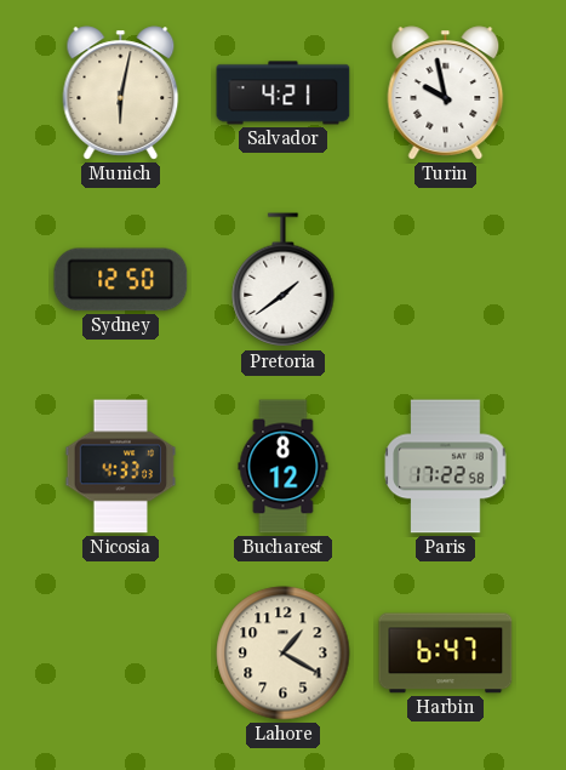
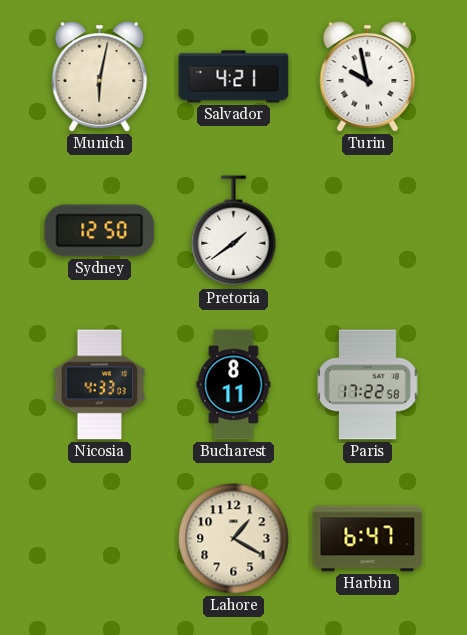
Bucharest: 8:12 -> 8:11
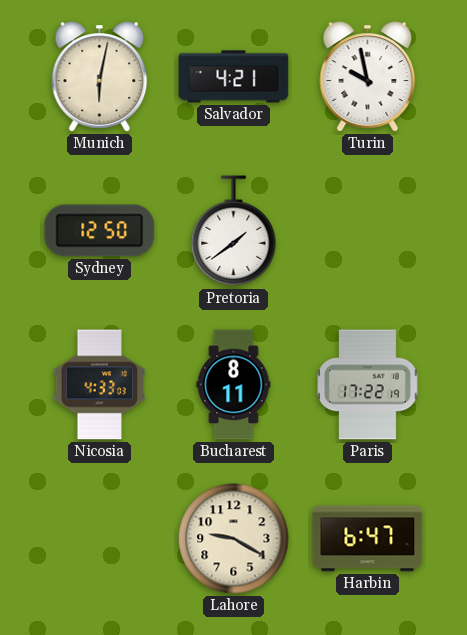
Paris: 17:22:58 -> 17:22:19
Lahore: 1:20 -> 9:20
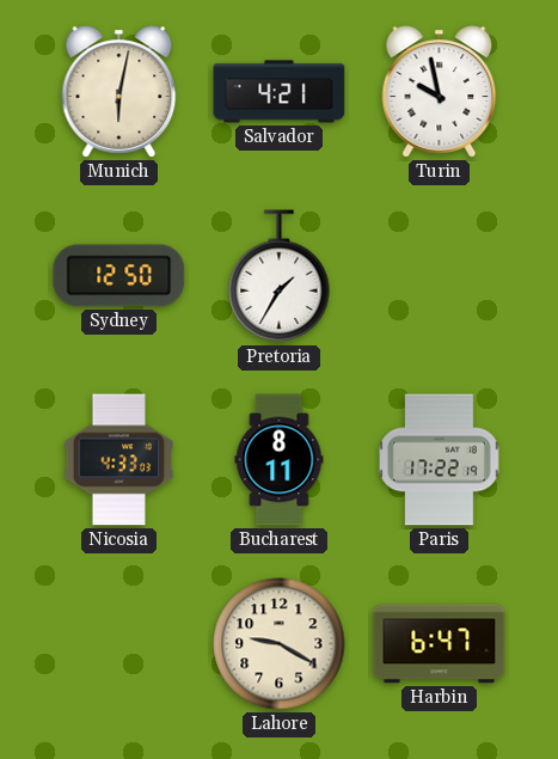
Pretoria: 1:39 -> 1:35
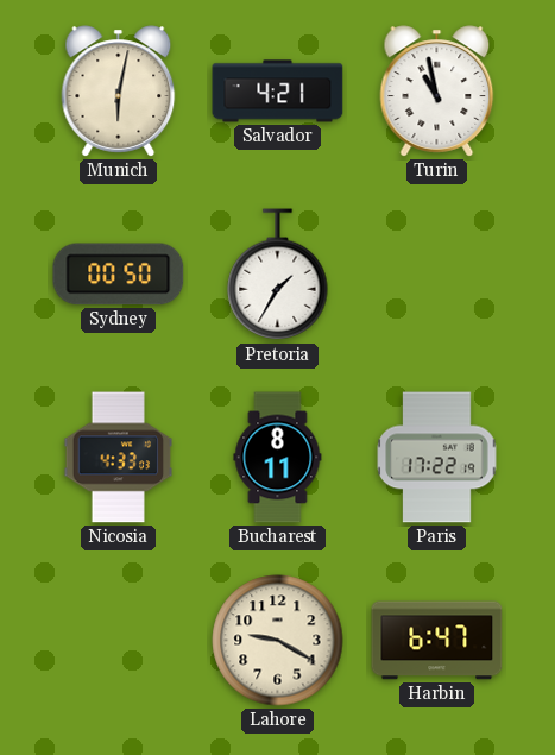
Turin: 9:58 -> 10:58
Sydney: 12:50 -> 00:50
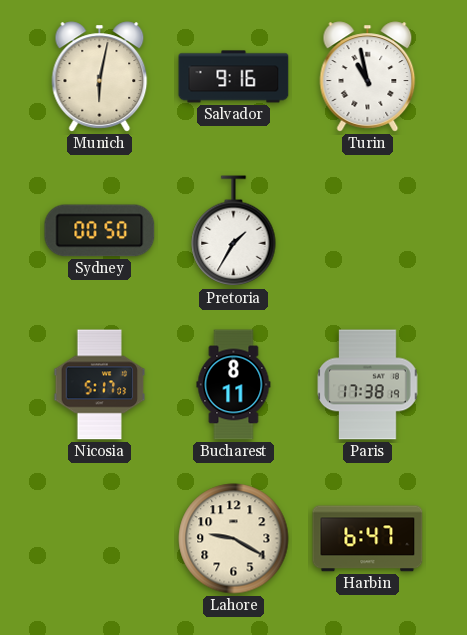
Salvador: 4:21 -> 9:16
Nicosia: 4:33 -> 5:17
Paris: 17:22 -> 17:38
